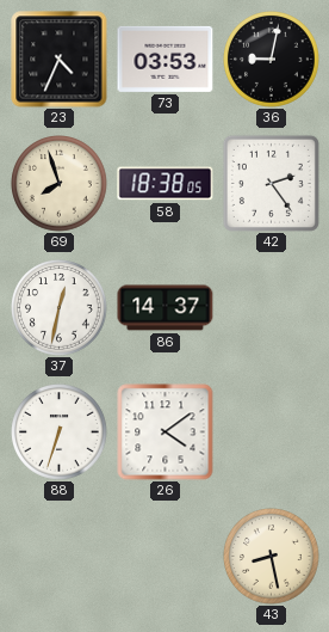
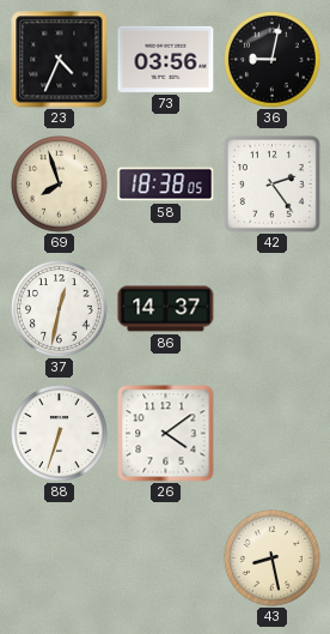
73: 03:53 -> 03:56
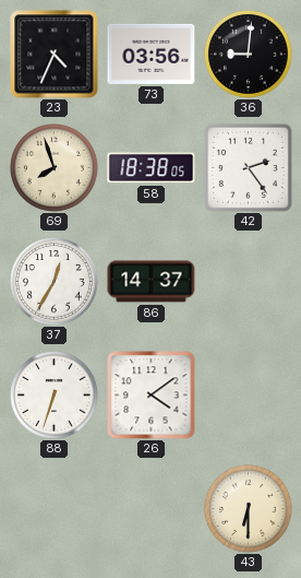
36: 9:02 -> 9:01
37: 12:32 -> 12:35
43: 8:28 -> 6:30
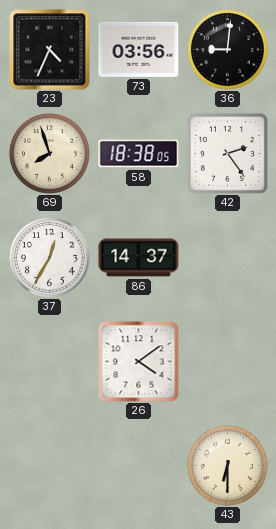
88: 6:33 -> none
